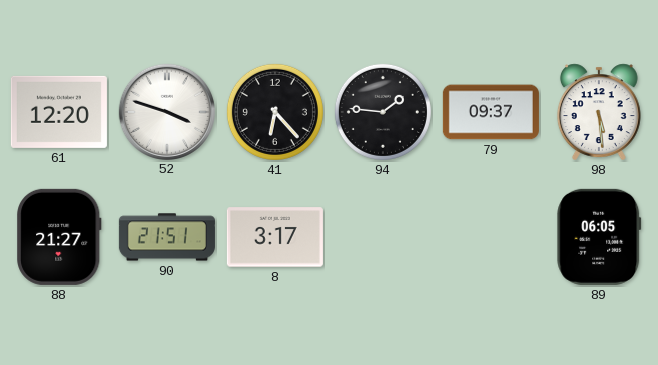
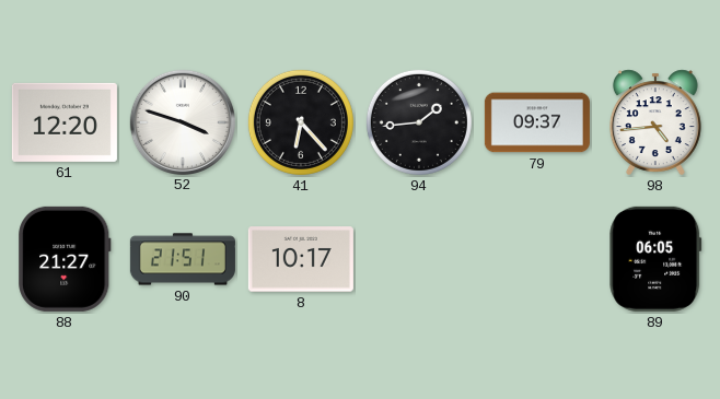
94: 1:46 -> 1:44
98: 5:29 -> 4:44
8: 3:17 -> 10:17
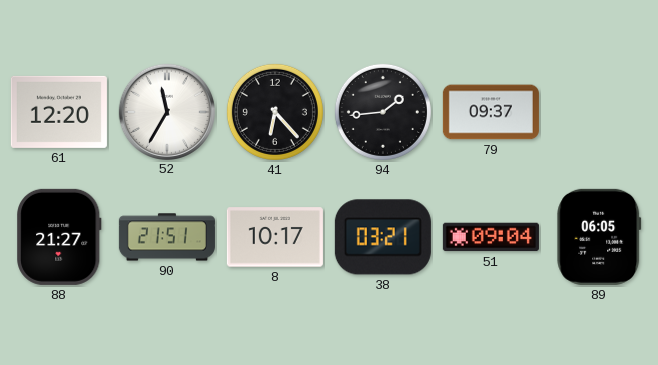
52: 3:48 -> 11:35
98: 4:44 -> none
38: none -> 03:21
51: none -> 09:04
